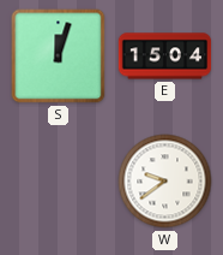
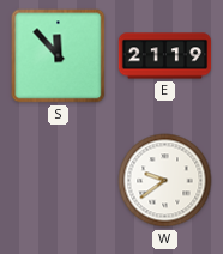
S: 12:03 -> 11:53
E: 15:04 -> 21:19
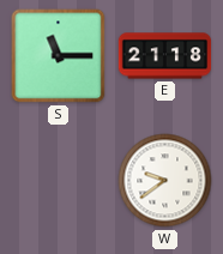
S: 11:53 -> 11:15
E: 21:19 -> 21:18
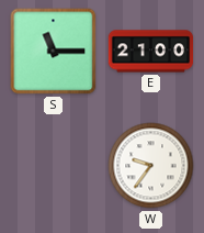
E: 21:18 -> 21:00
W: 9:39 -> 9:36
